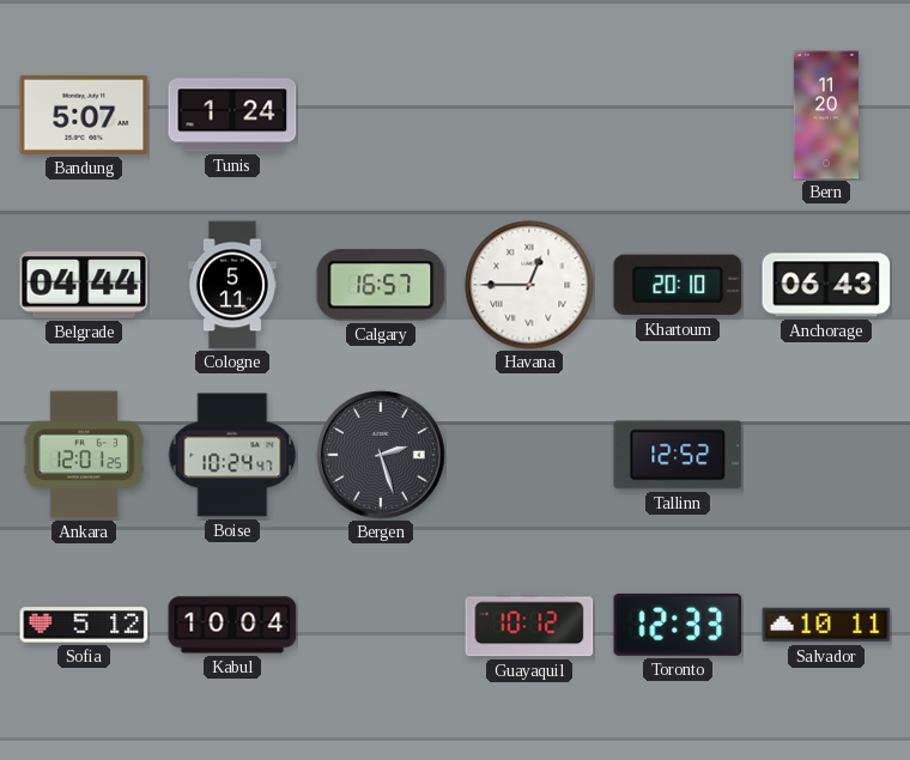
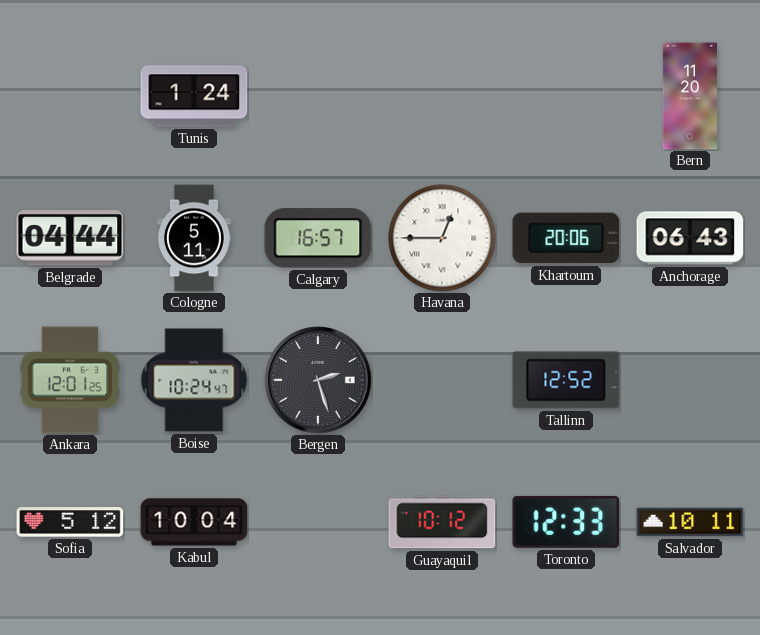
Bandung: 5:07 -> none
Khartoum: 20:10 -> 20:06
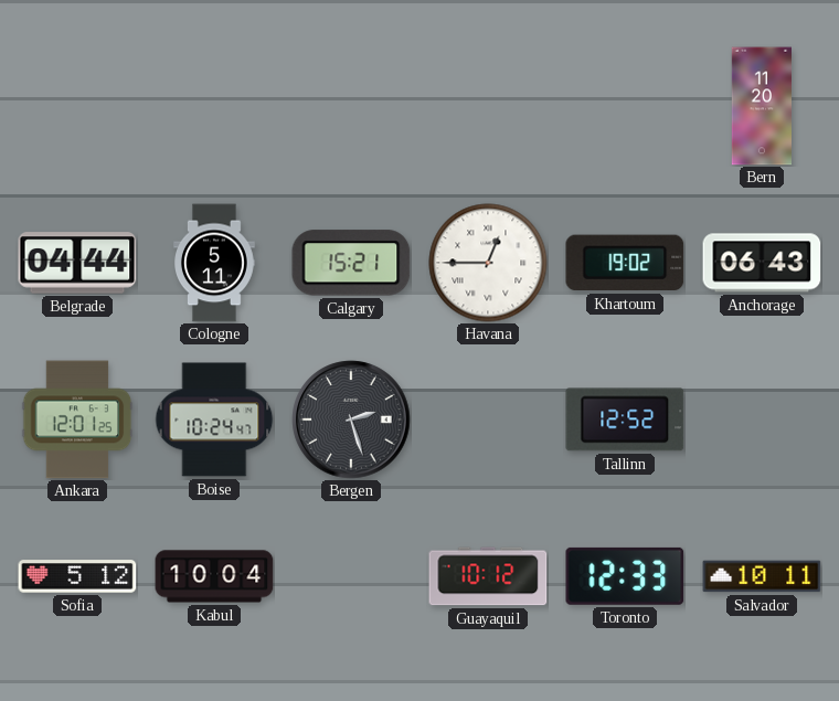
Tunis: 1:24 -> none
Calgary: 16:57 -> 15:21
Khartoum: 20:06 -> 19:02
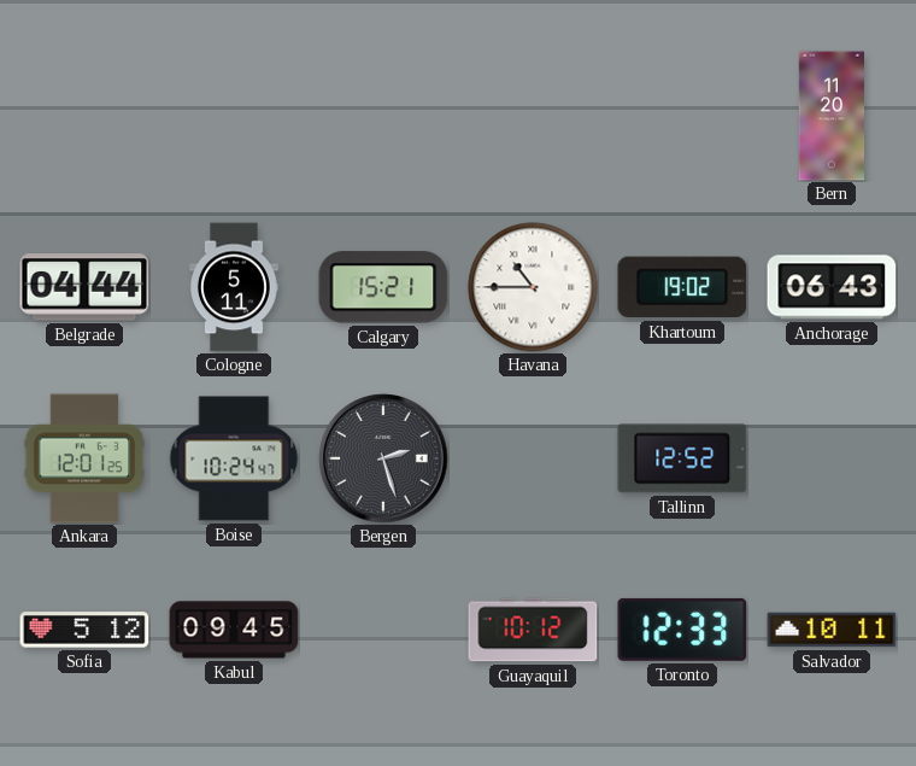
Havana: 12:45 -> 10:45
Kabul: 10:04 -> 09:45
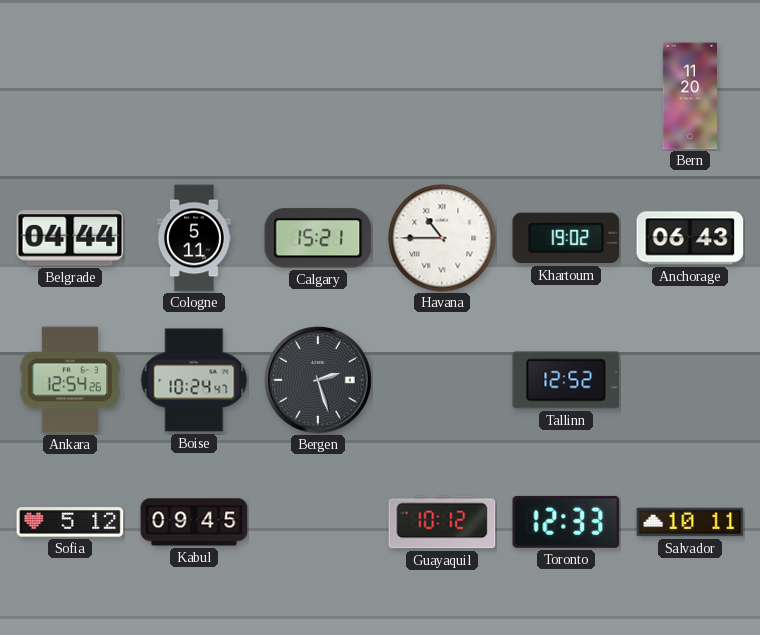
Ankara: 12:01 -> 12:54
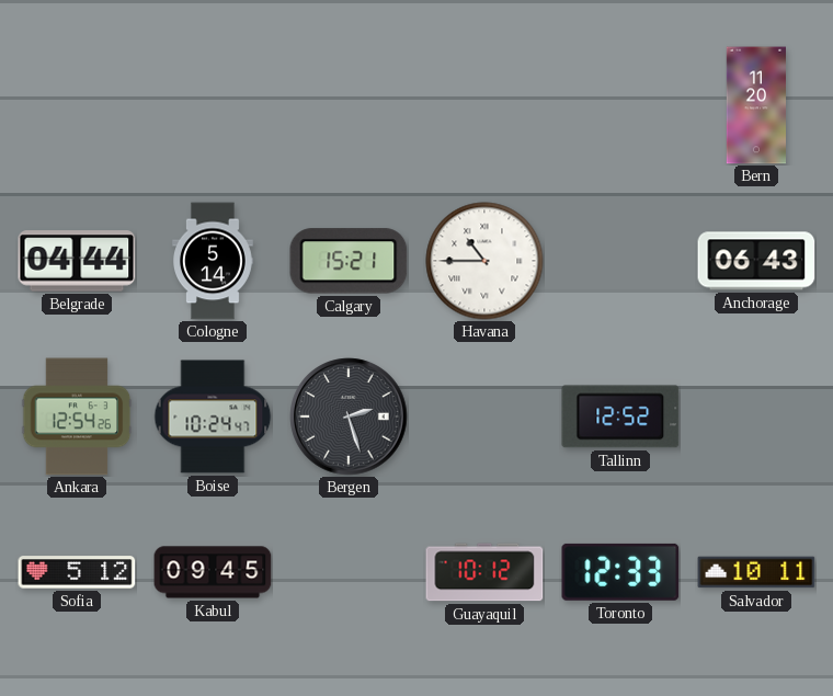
Cologne: 5:11 -> 5:14
Khartoum: 19:02 -> none
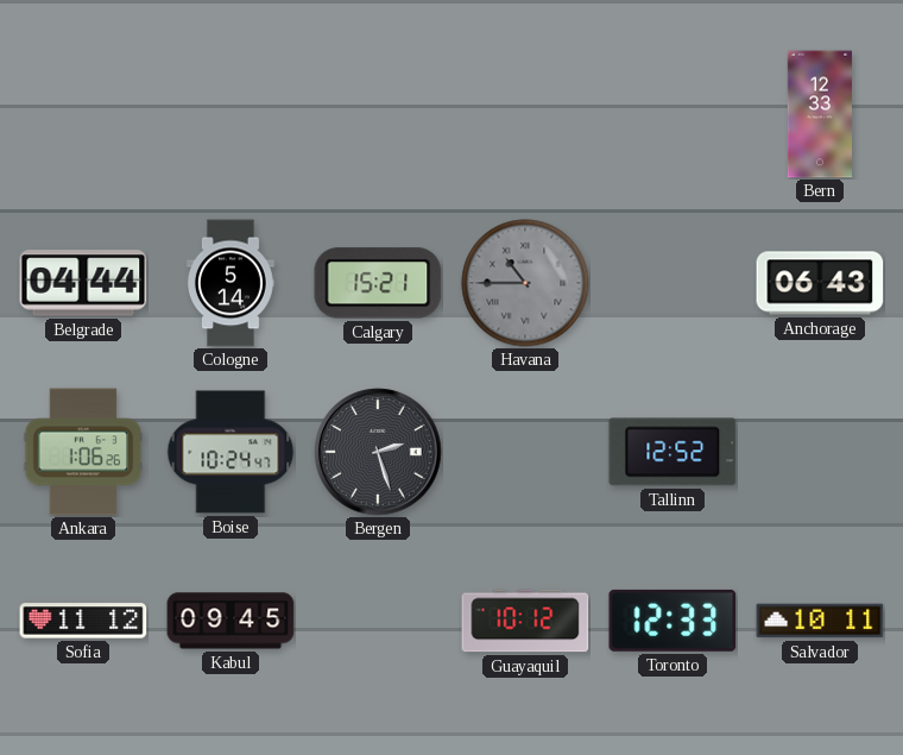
Bern: 11:20 -> 12:33
Havana dial: white -> grey
Ankara: 12:54 -> 1:06
Sofia: 5:12 -> 11:12
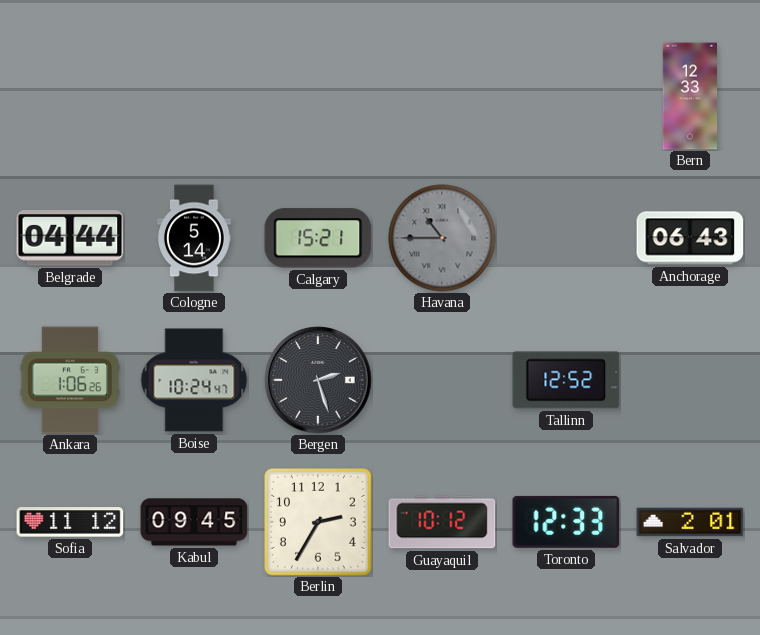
Berlin: none -> 2:35
Salvador: 10:11 -> 2:01
